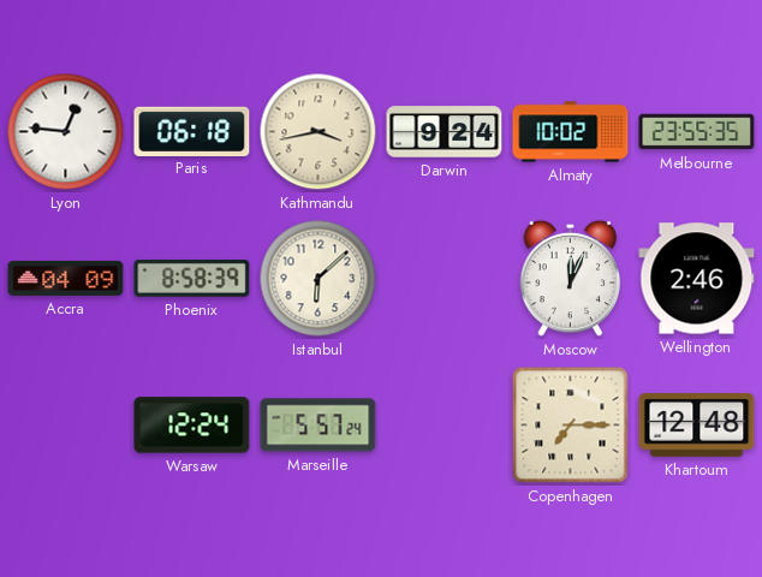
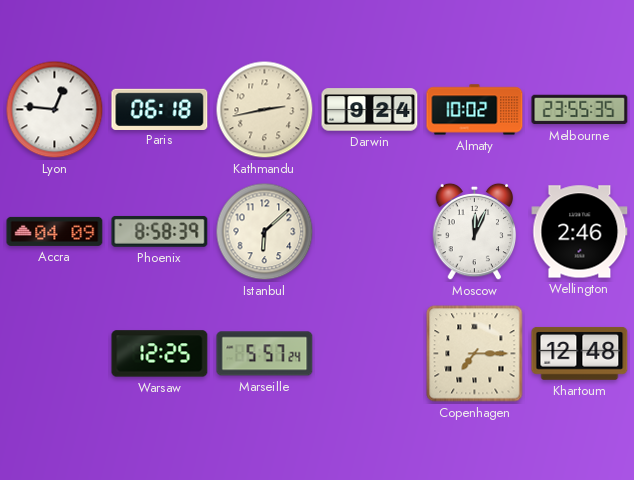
Kathmandu: 3:43 -> 2:43
Warsaw: 12:24 -> 12:25
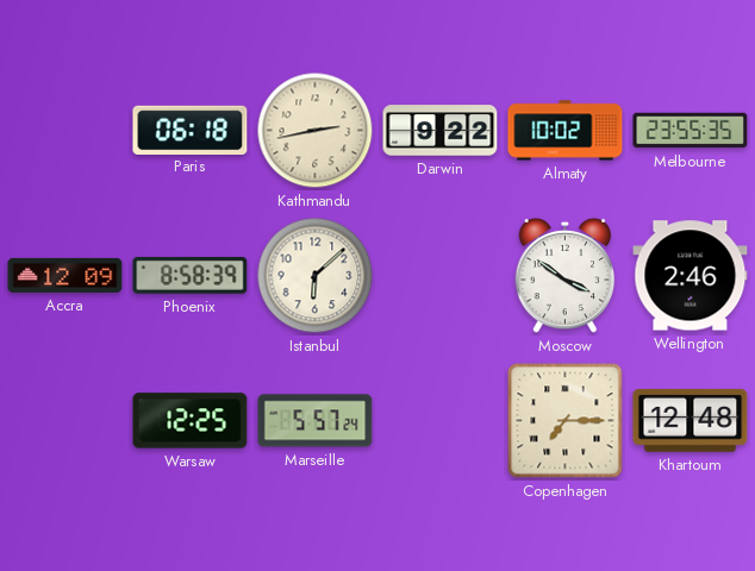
Lyon: 12:46 -> none
Darwin: 9:24 -> 9:22
Accra: 04:09 -> 12:09
Moscow: 12:04 -> 3:51
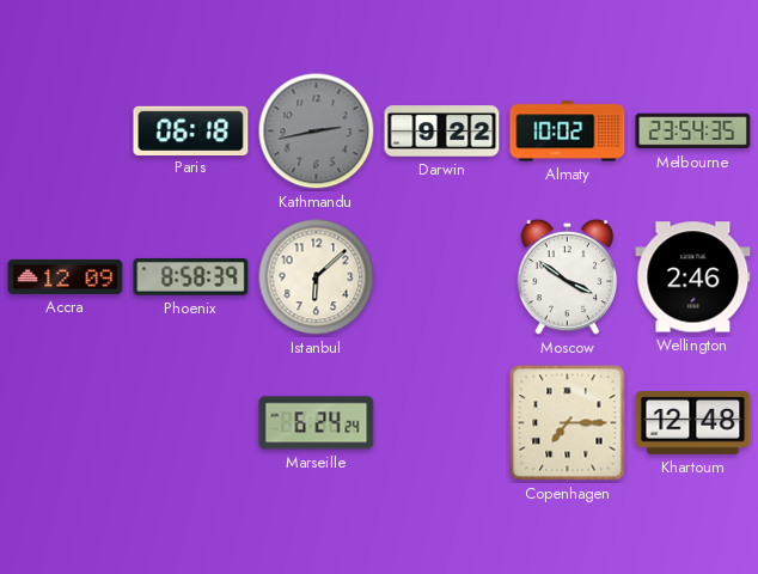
Kathmandu dial: cream -> grey
Melbourne: 23:55 -> 23:54
Warsaw: 12:25 -> none
Marseille: 5:57 -> 6:24
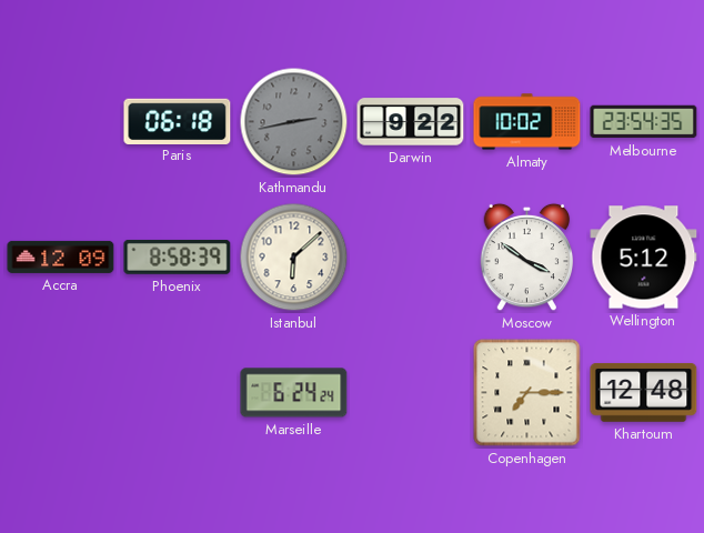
Wellington: 2:46 -> 5:12
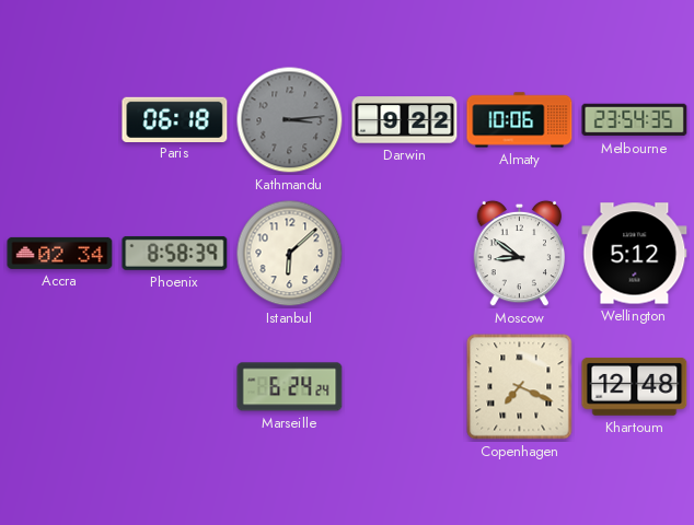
Kathmandu: 2:43 -> 3:14
Almaty: 10:02 -> 10:06
Accra: 12:09 -> 02:34
Moscow: 3:51 -> 8:51
Copenhagen: 7:15 -> 7:19
